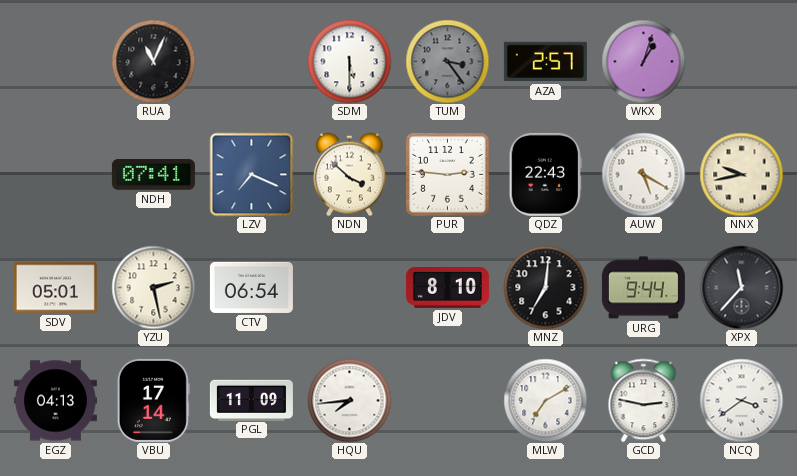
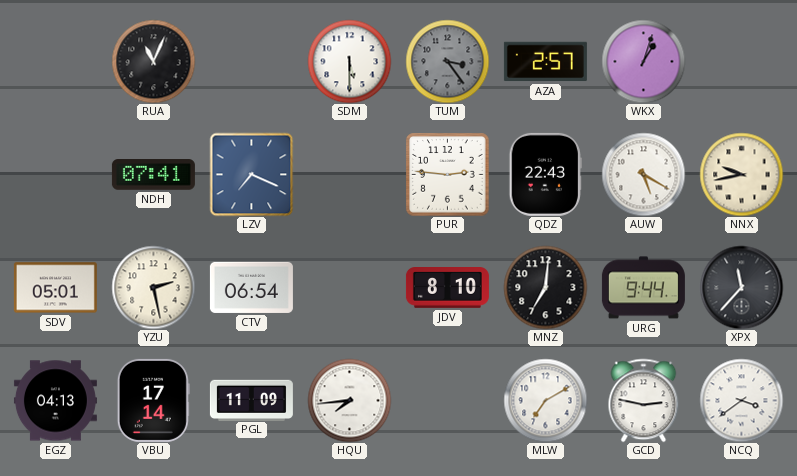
NDN: 3:52 -> none
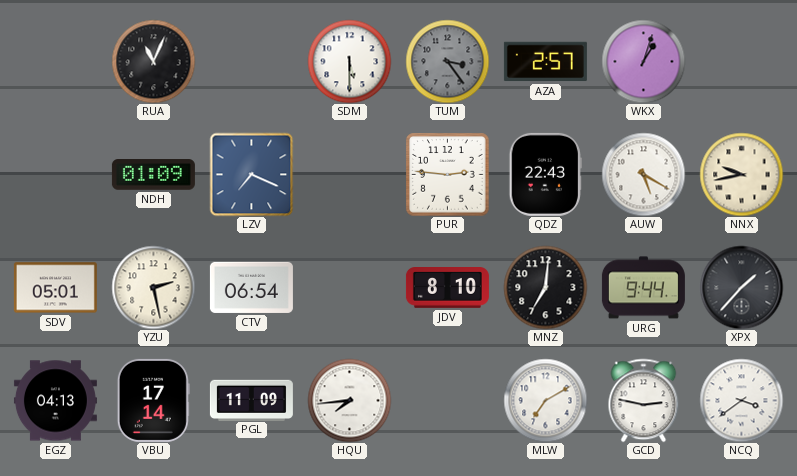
NDH: 07:41 -> 01:09
XPX: 11:37 -> 1:37
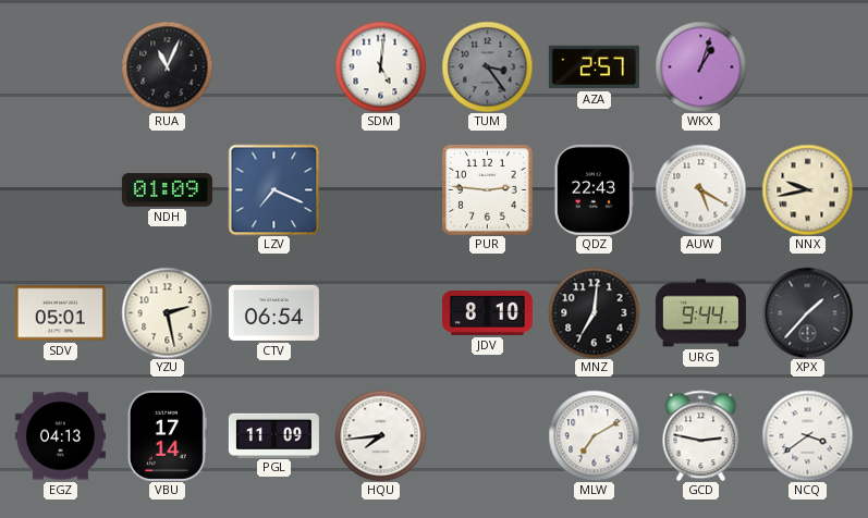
SDM: 5:30 -> 5:01
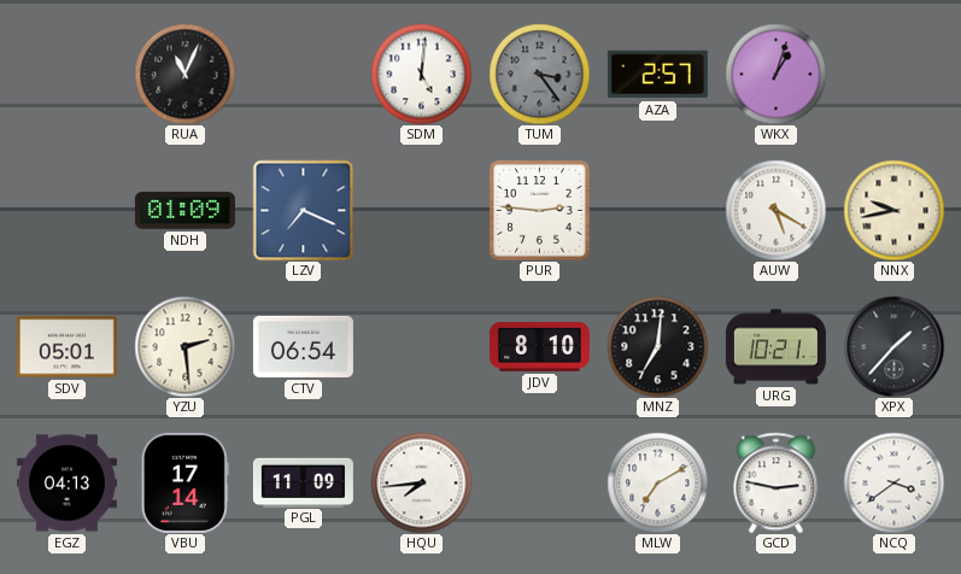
QDZ: 22:43 -> none
YZU: 2:28 -> 2:29
URG: 9:44 -> 10:21
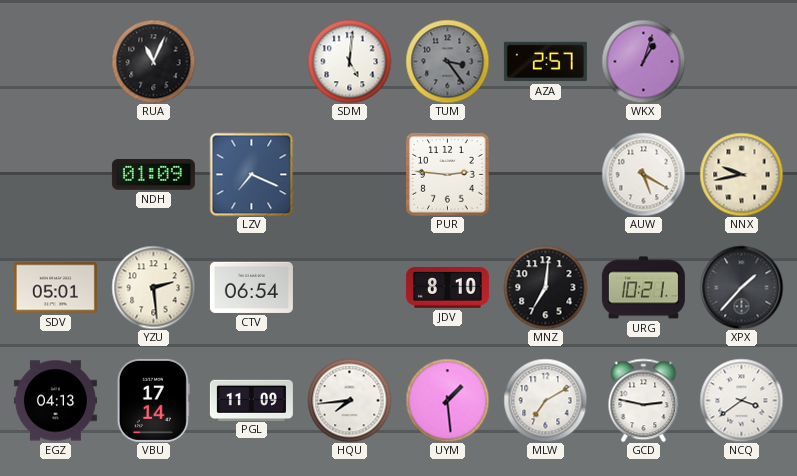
UYM: none -> 1:29
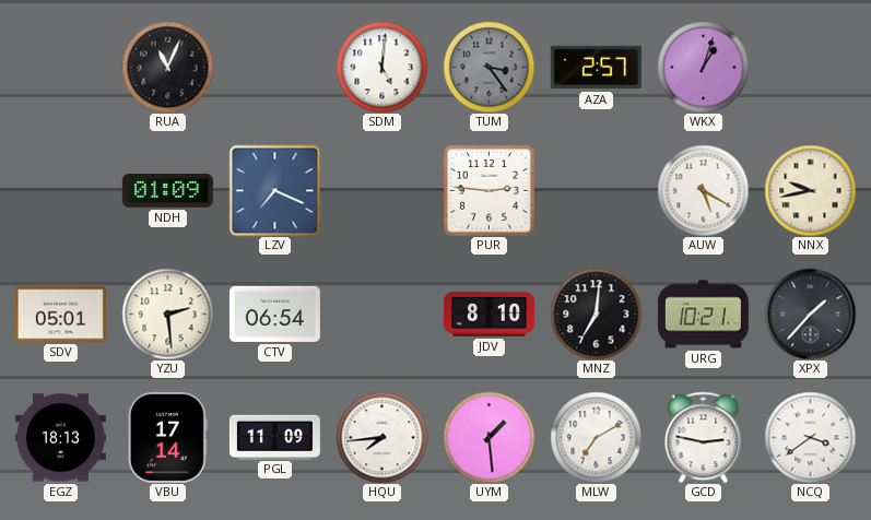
EGZ: 04:13 -> 18:13
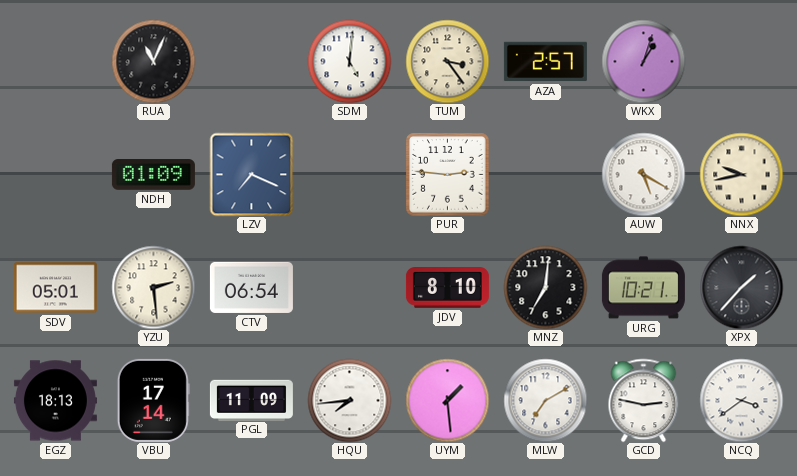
TUM dial: grey -> cream
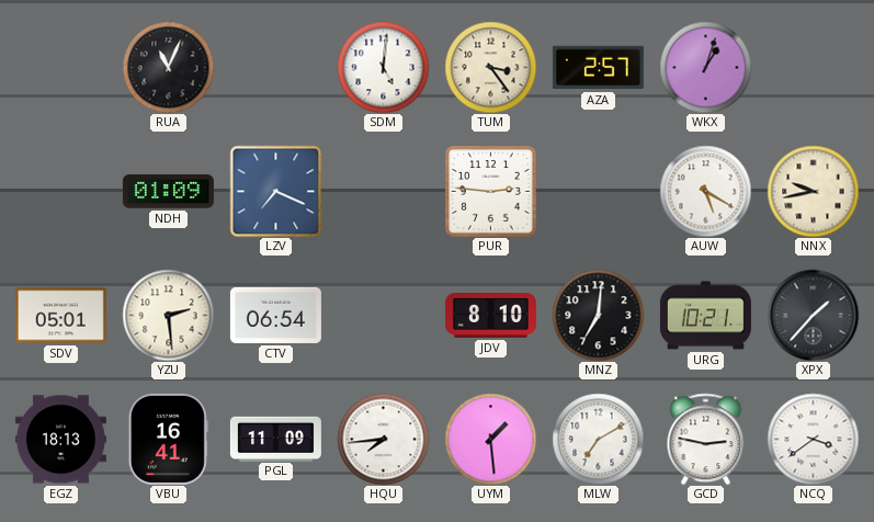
VBU: 17:14 -> 16:41
